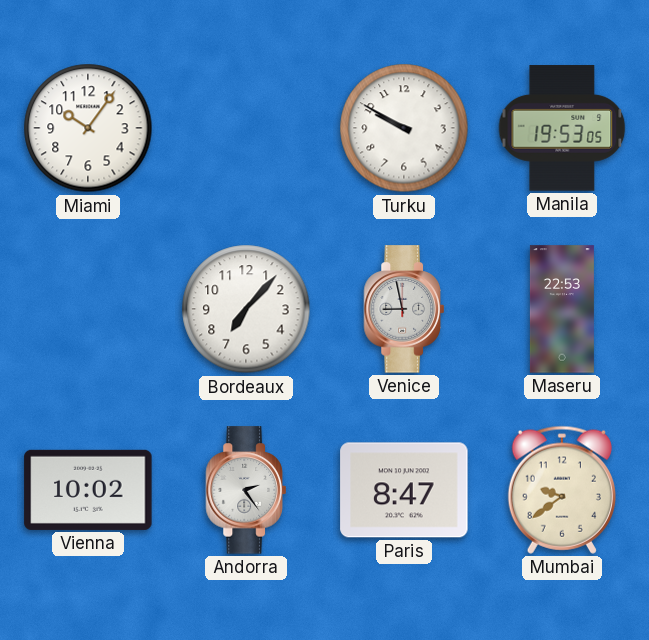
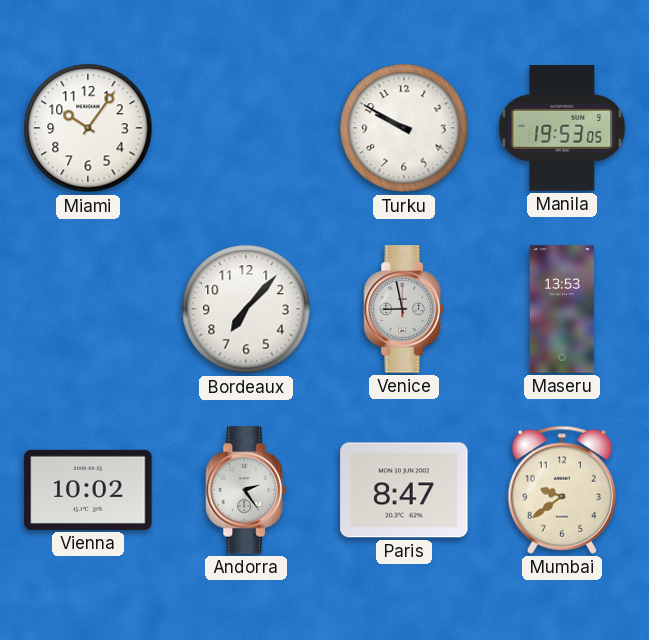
Maseru: 22:53 -> 13:53
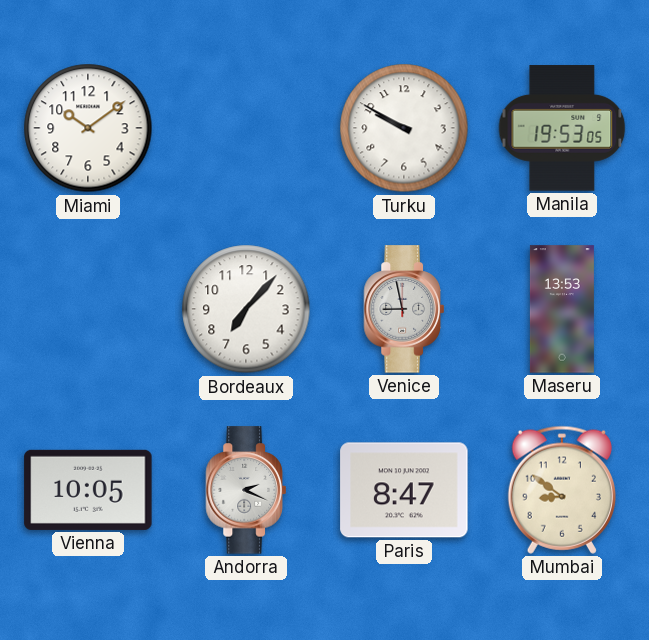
Miami: 10:06 -> 10:09
Vienna: 10:02 -> 10:05
Andorra: 2:24 -> 2:19
Mumbai: 9:39 -> 8:51
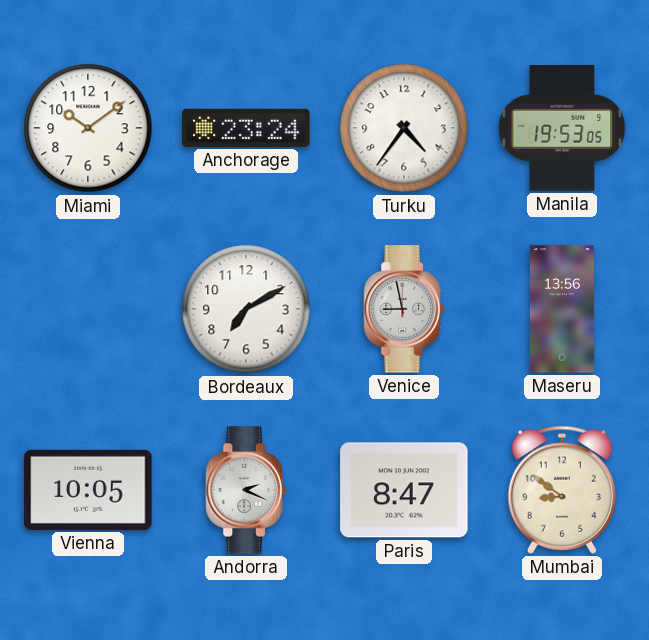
Anchorage: none -> 23:24
Turku: 9:50 -> 4:36
Bordeaux: 7:07 -> 7:10
Maseru: 13:53 -> 13:56
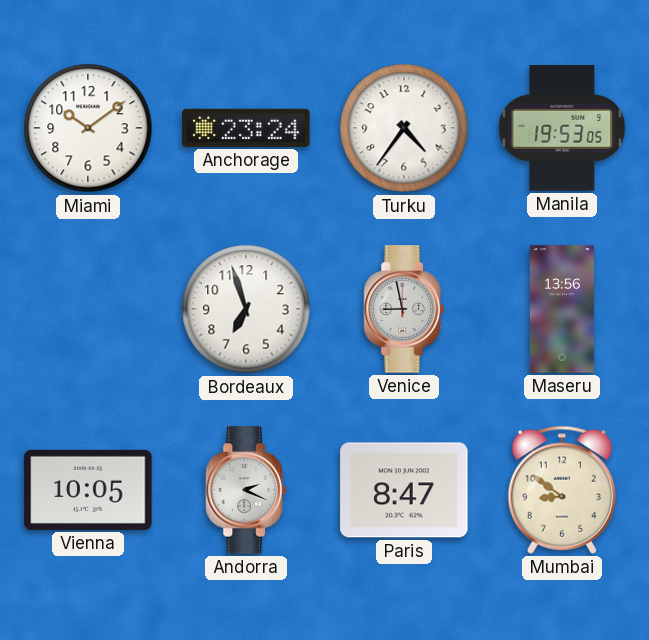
Bordeaux: 7:10 -> 6:57
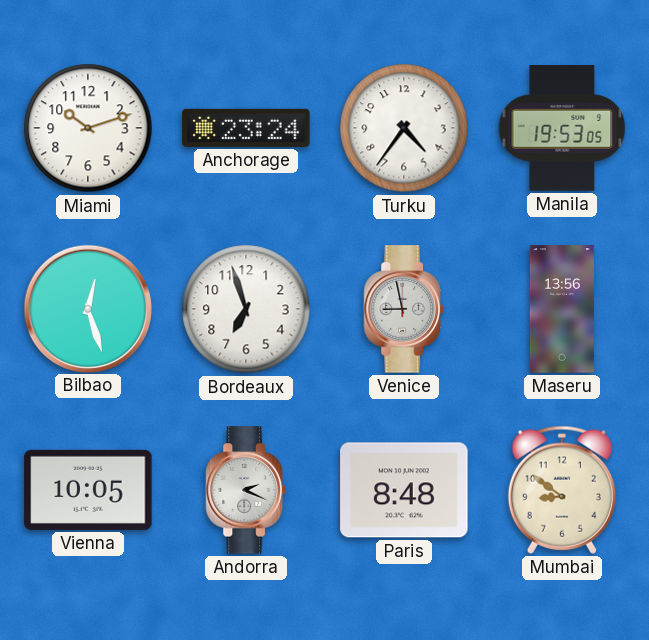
Miami: 10:09 -> 10:12
Bilbao: none -> 12:27
Paris: 8:47 -> 8:48
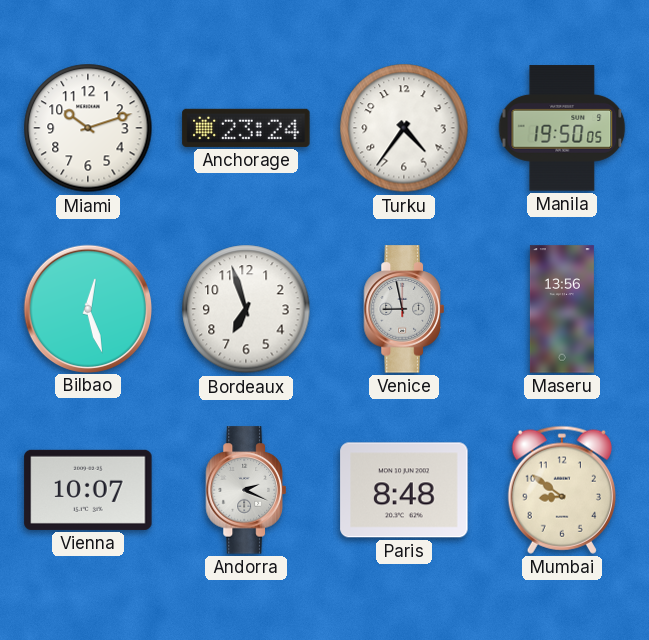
Manila: 19:53 -> 19:50
Vienna: 10:05 -> 10:07
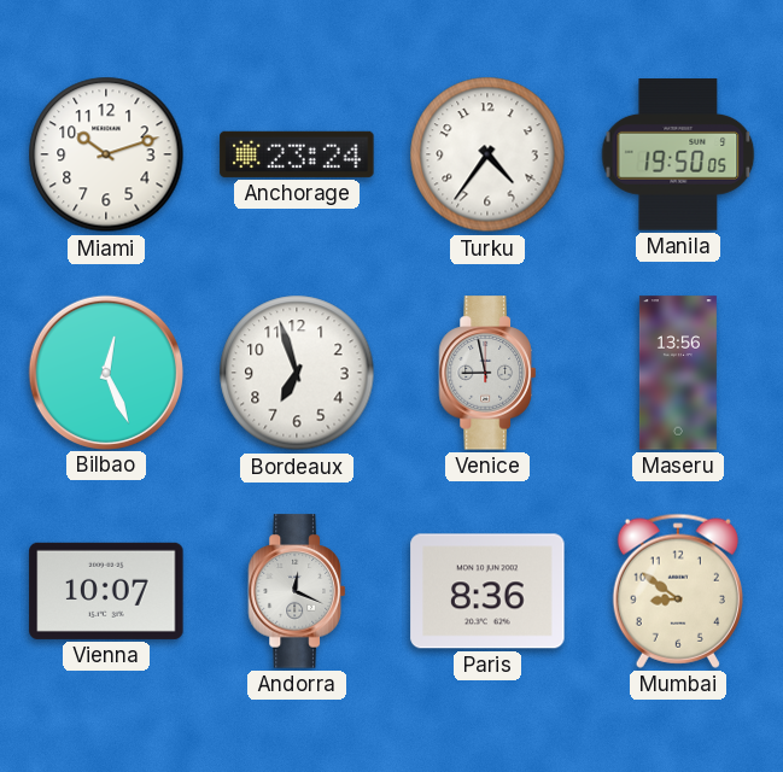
Bilbao: 12:27 -> 12:26
Andorra: 2:19 -> 12:19
Paris: 8:48 -> 8:36
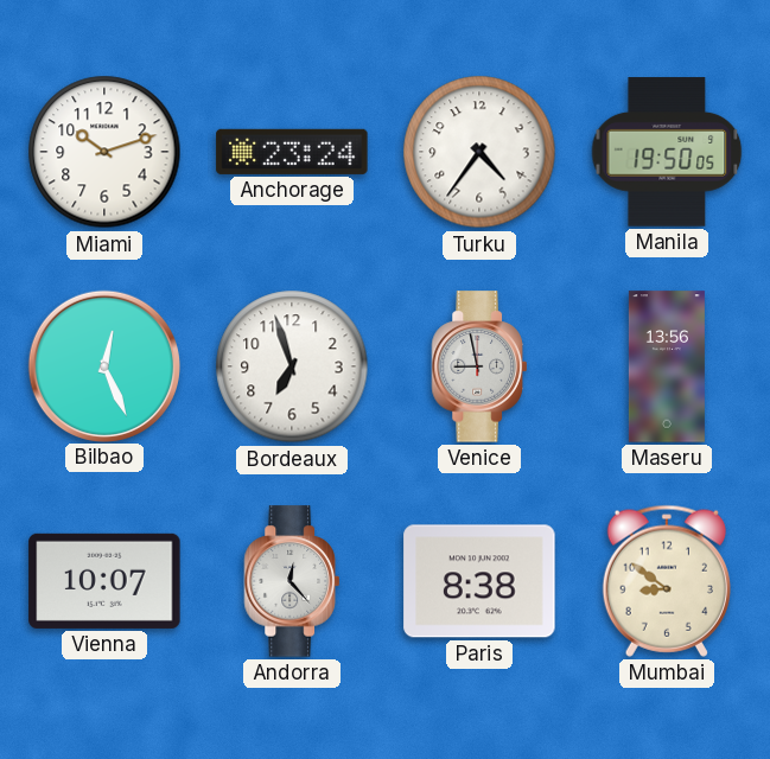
Andorra: 12:19 -> 12:23
Paris: 8:36 -> 8:38
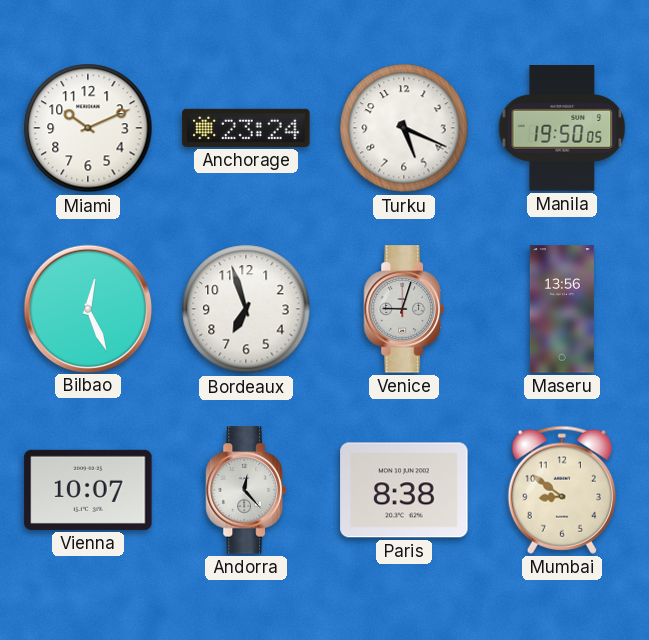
Miami: 10:12 -> 10:11
Turku: 4:36 -> 5:19
Venice: 8:58 -> 9:03
